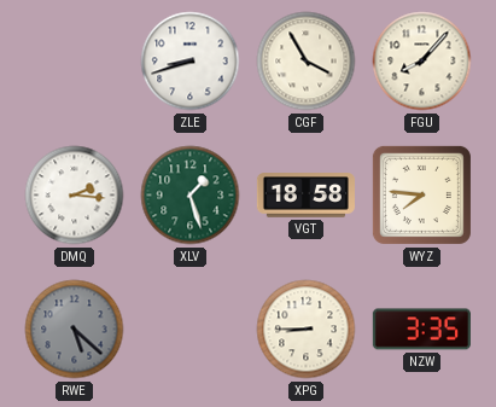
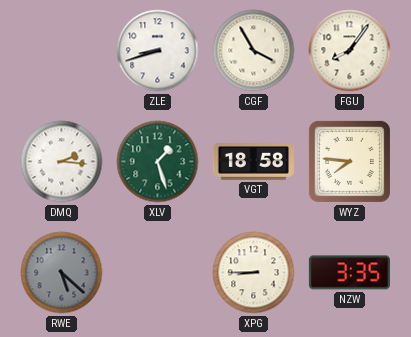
FGU: 8:07 -> 8:06
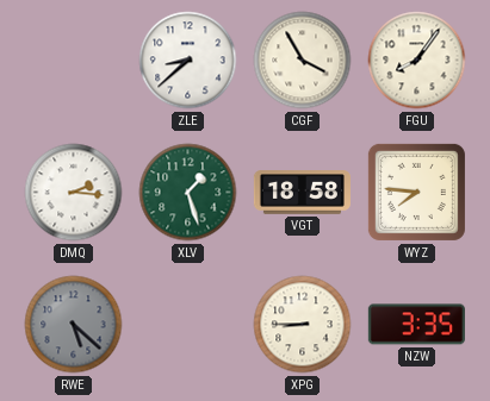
ZLE: 8:42 -> 8:38
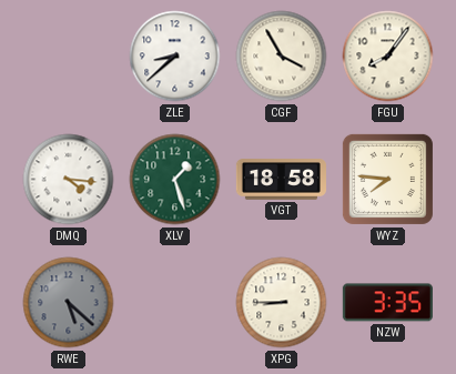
DMQ: 2:16 -> 4:16
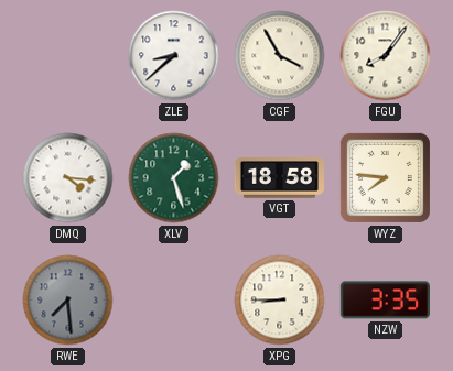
RWE: 5:22 -> 7:29
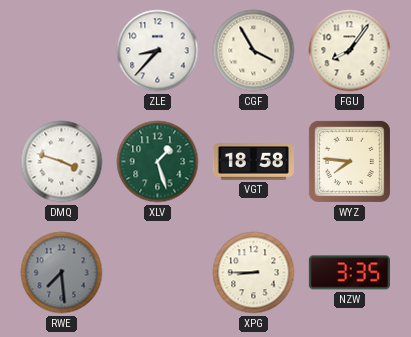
ZLE: 8:38 -> 8:37
DMQ: 4:16 -> 3:48
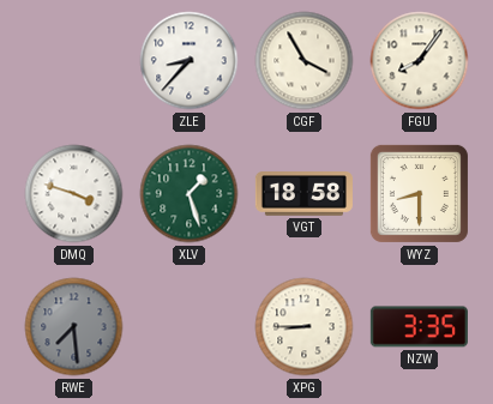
WYZ: 7:46 -> 8:30
